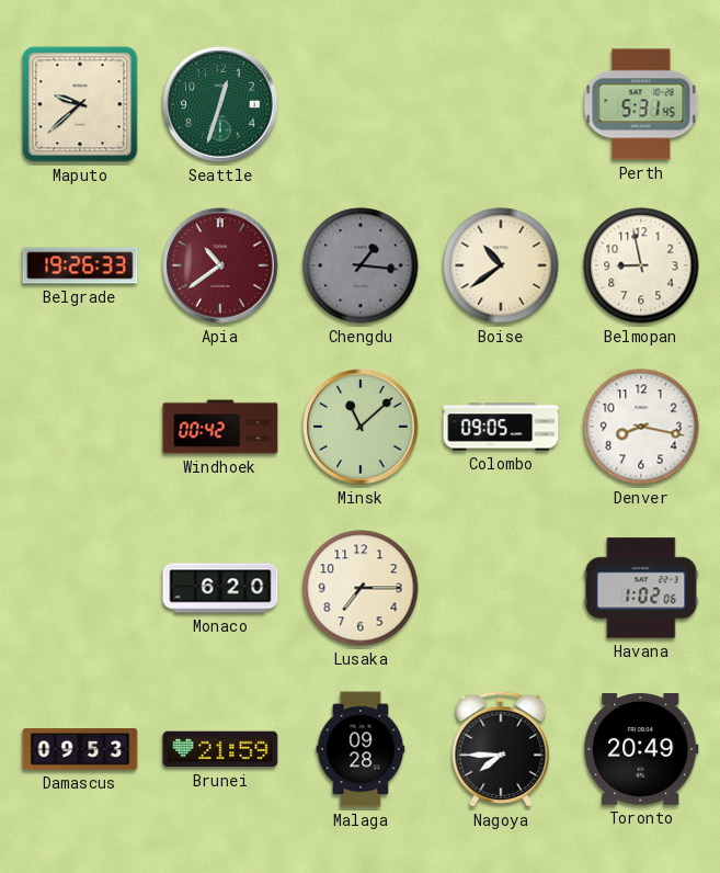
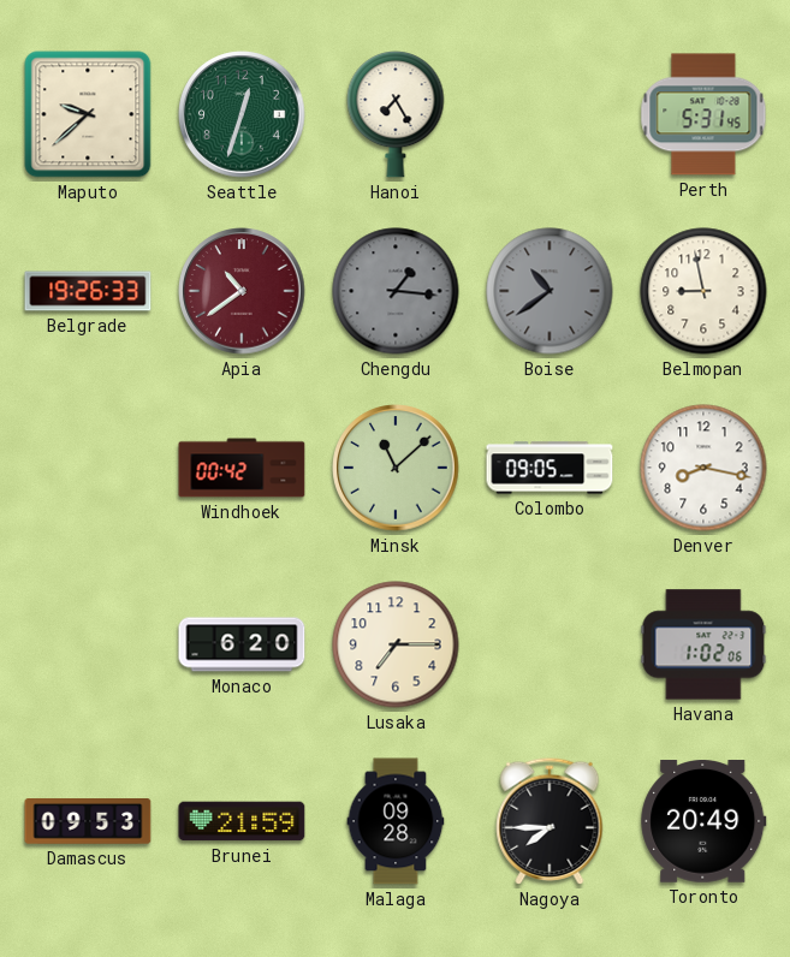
Hanoi: none -> 7:25
Boise dial: cream -> grey
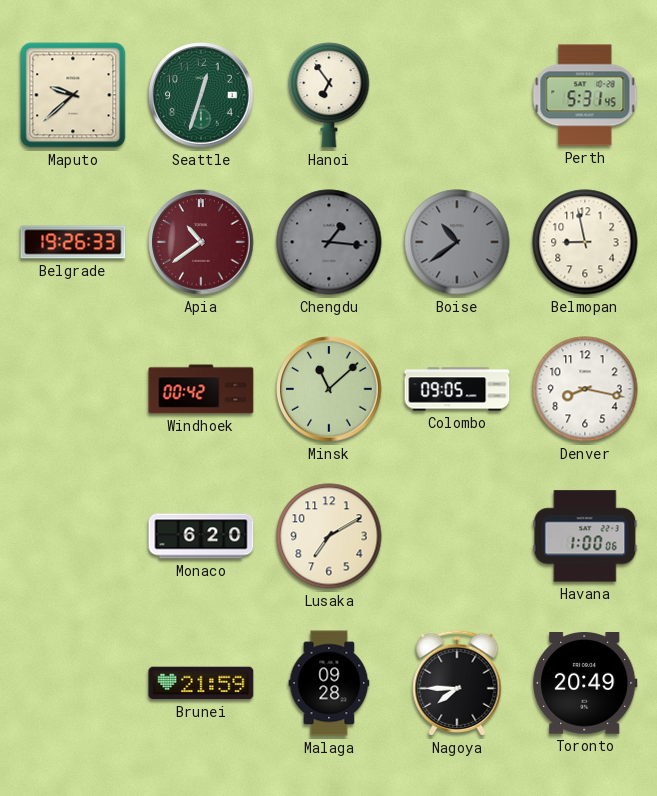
Hanoi: 7:25 -> 6:54
Lusaka: 7:15 -> 7:10
Havana: 1:02 -> 1:00
Damascus: 09:53 -> none
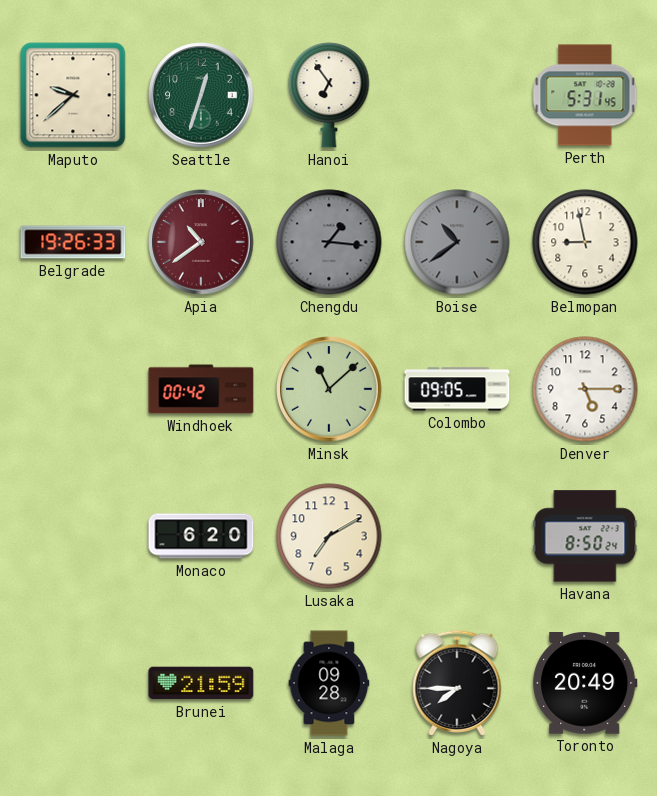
Denver: 8:17 -> 5:15
Havana: 1:00 -> 8:50
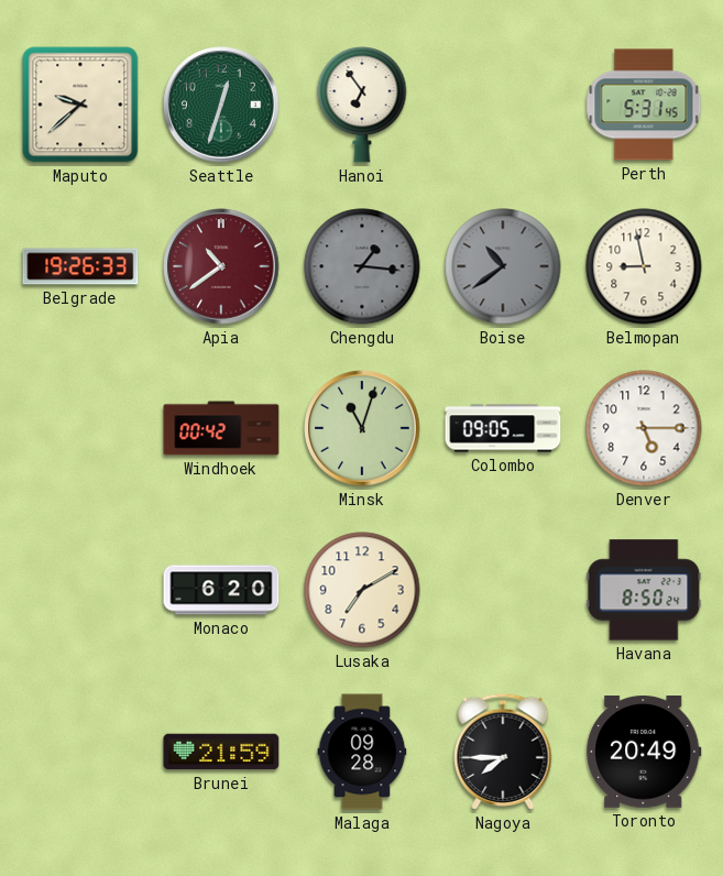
Minsk: 11:08 -> 11:03
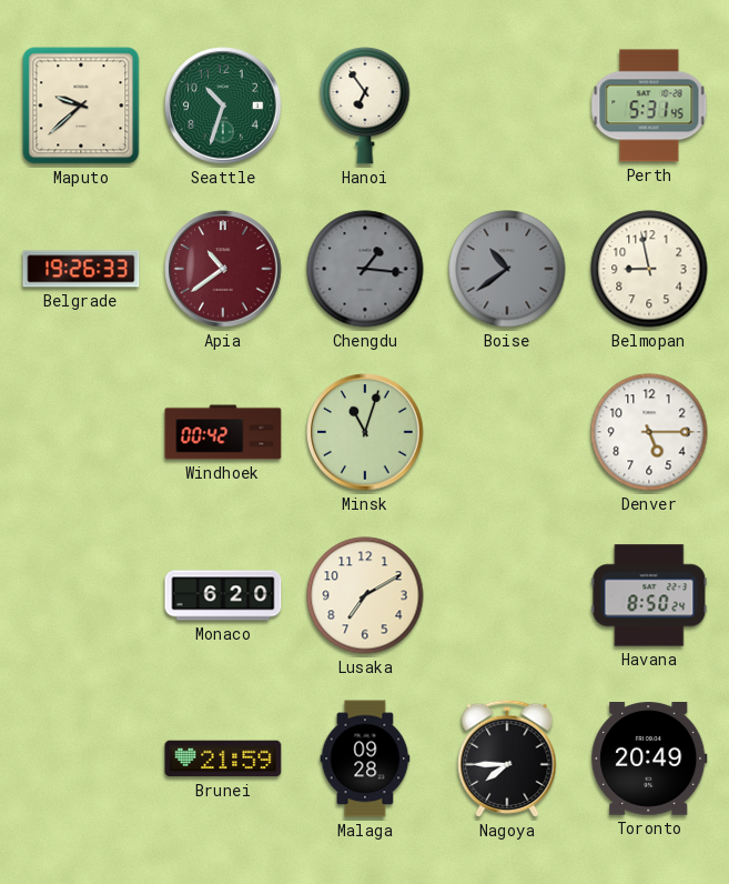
Seattle: 12:33 -> 10:33
Colombo: 09:05 -> none
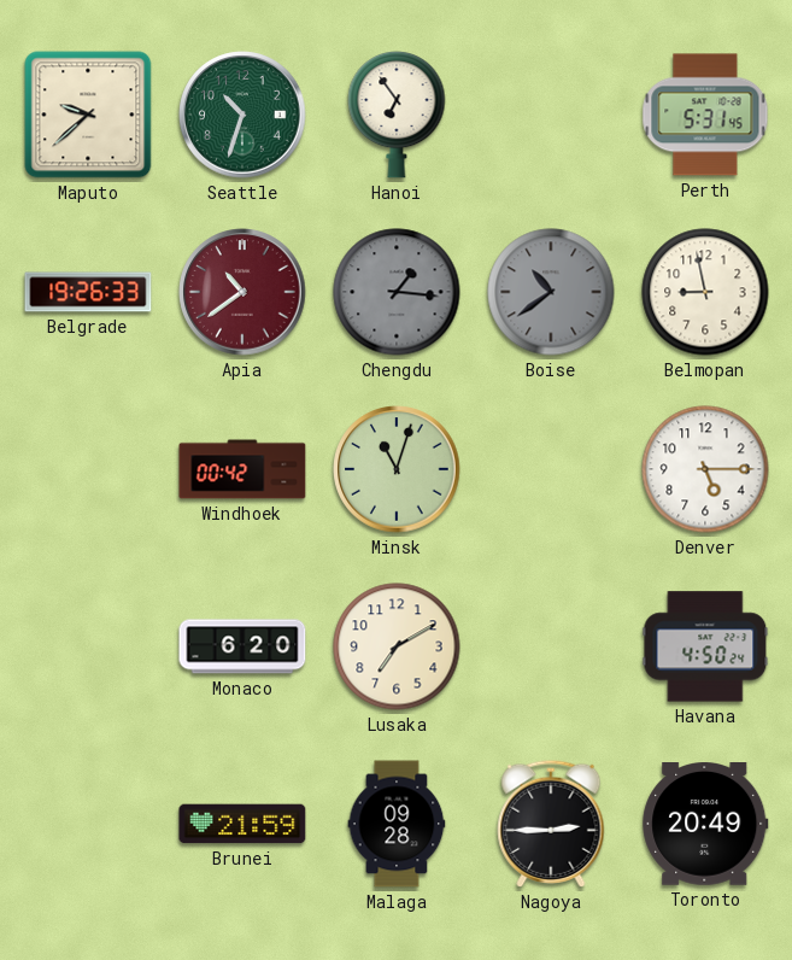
Havana: 8:50 -> 4:50
Nagoya: 7:45 -> 2:45
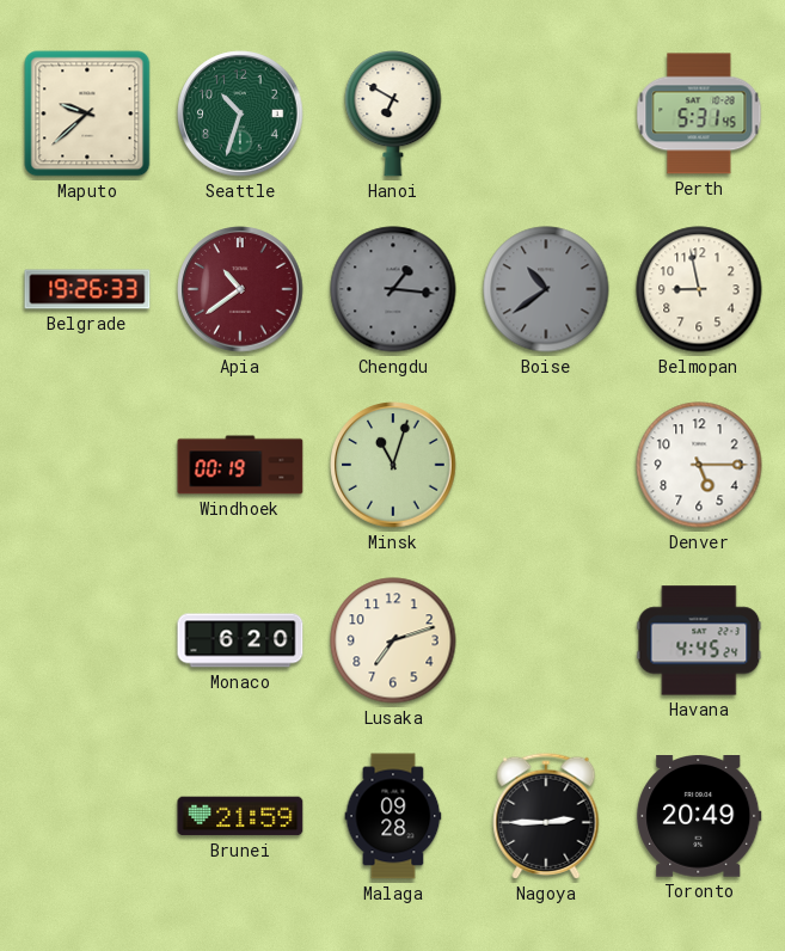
Hanoi: 6:54 -> 6:50
Windhoek: 00:42 -> 00:19
Lusaka: 7:10 -> 7:12
Havana: 4:50 -> 4:45
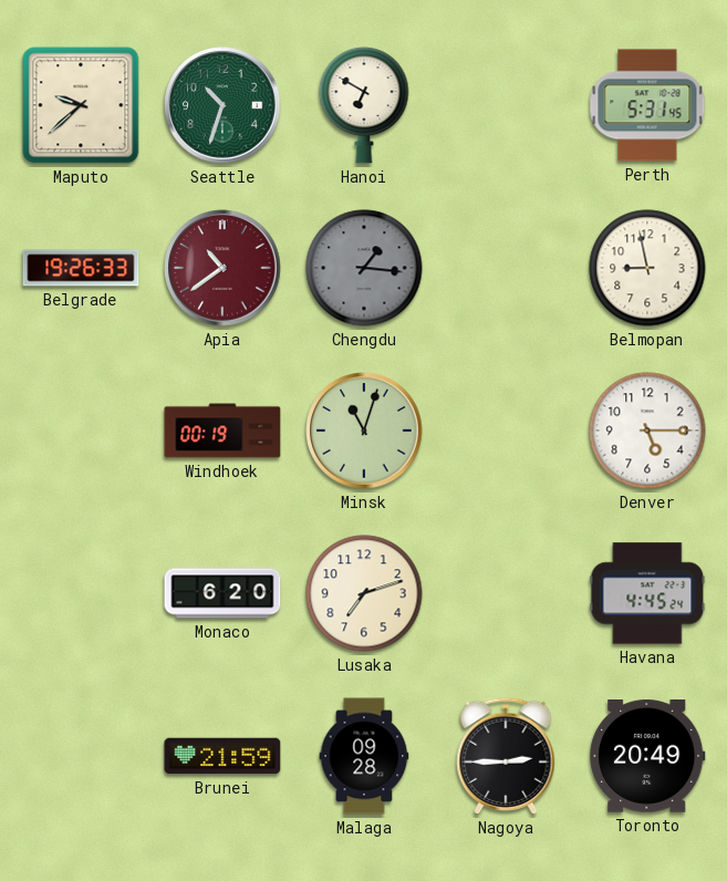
Boise: 10:39 -> none
